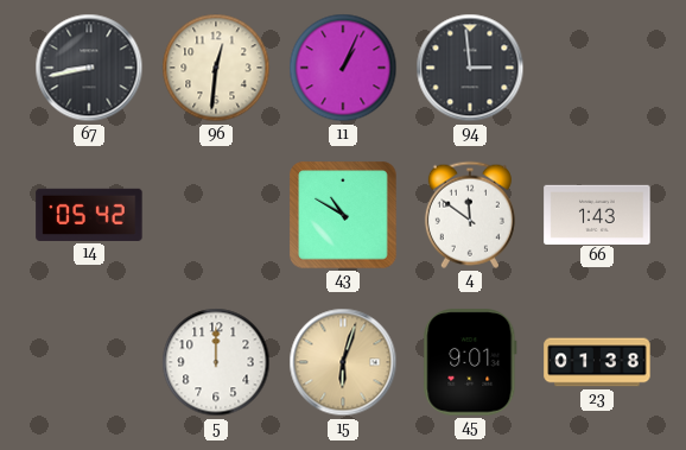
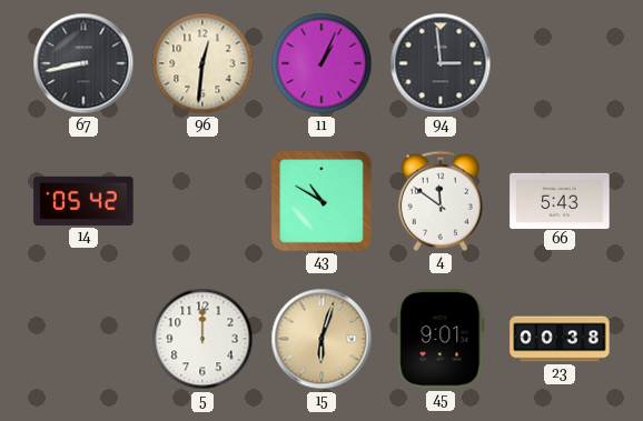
66: 1:43 -> 5:43
23: 01:38 -> 00:38
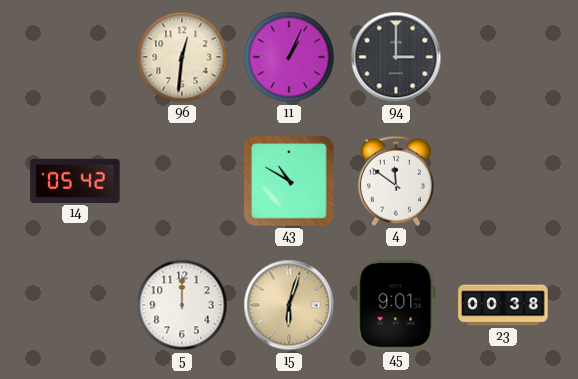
67: 8:43 -> none
94: 2:59 -> 3:00
66: 5:43 -> none
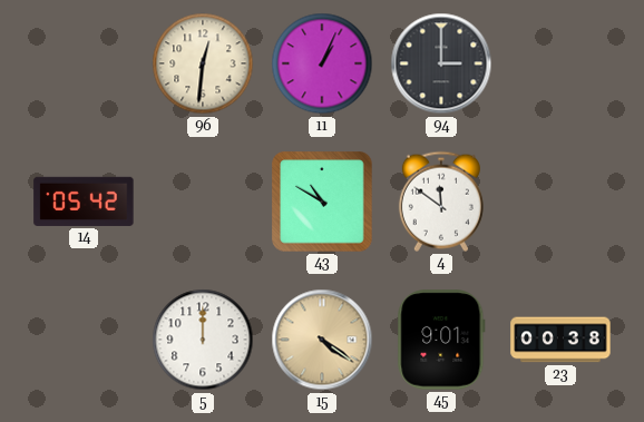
15: 6:03 -> 4:21
